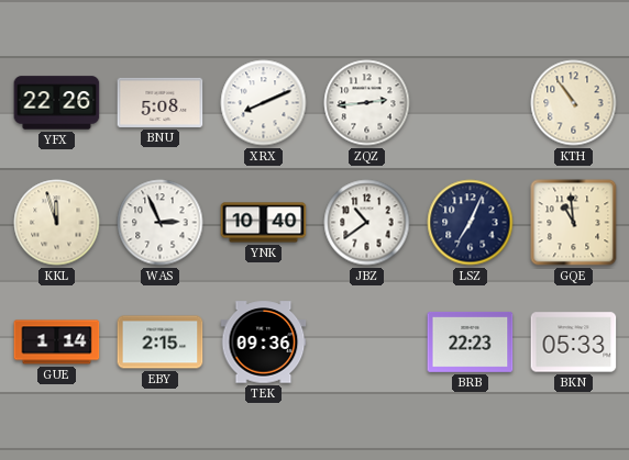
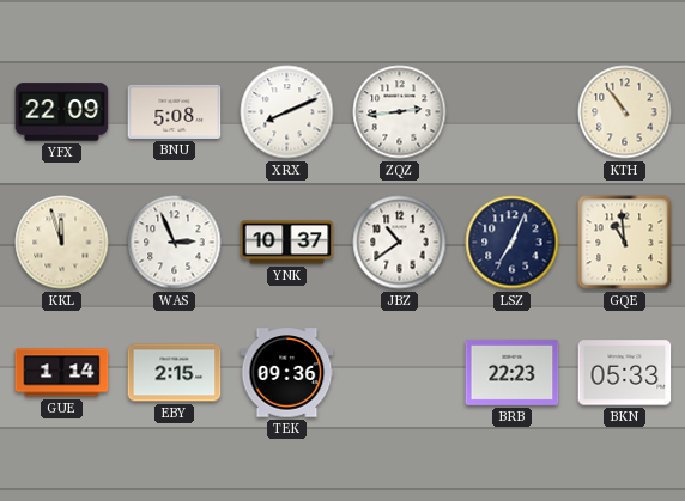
YFX: 22:26 -> 22:09
YNK: 10:40 -> 10:37
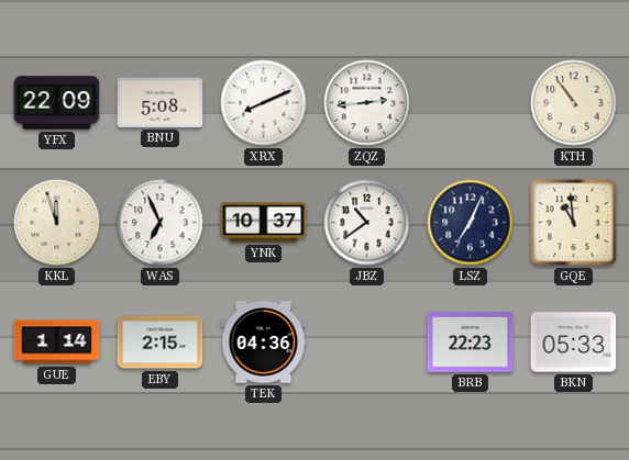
WAS: 2:56 -> 6:56
TEK: 09:36 -> 04:36
